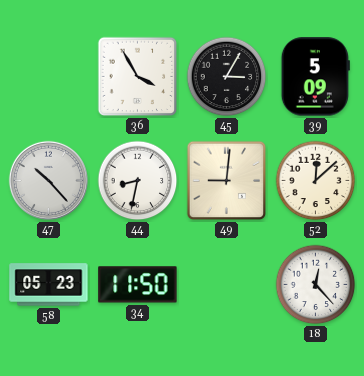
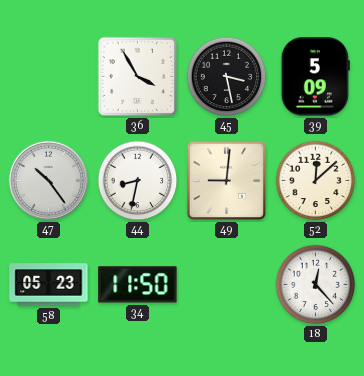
45: 3:05 -> 3:28
47: 10:23 -> 10:24
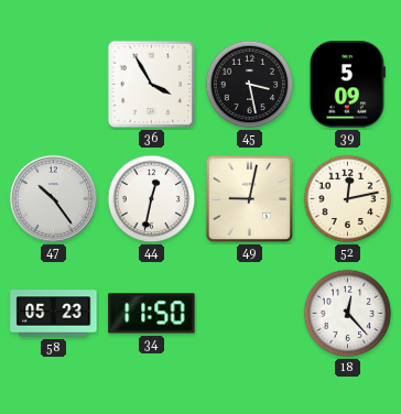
44: 8:32 -> 12:32
49: 9:01 -> 9:02
52: 12:08 -> 12:13
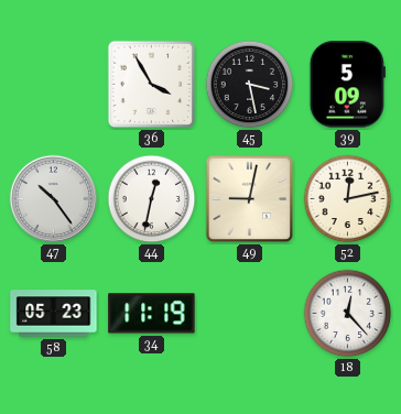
34: 11:50 -> 11:19
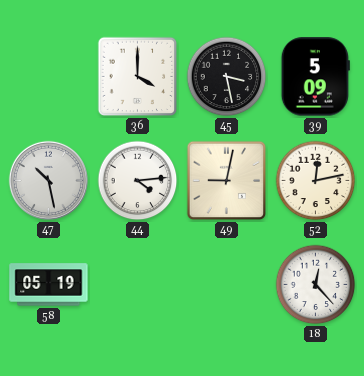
36: 3:55 -> 4:00
47: 10:24 -> 10:28
44: 12:32 -> 4:14
58: 05:23 -> 05:19
34: 11:19 -> none
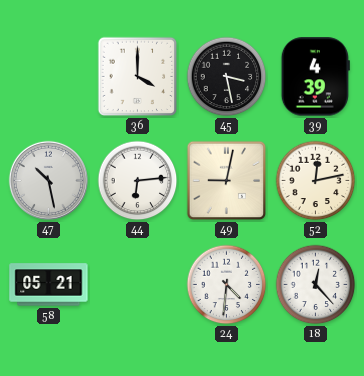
39: 5:09 -> 4:39
44: 4:14 -> 6:14
58: 05:19 -> 05:21
24: none -> 4:31
